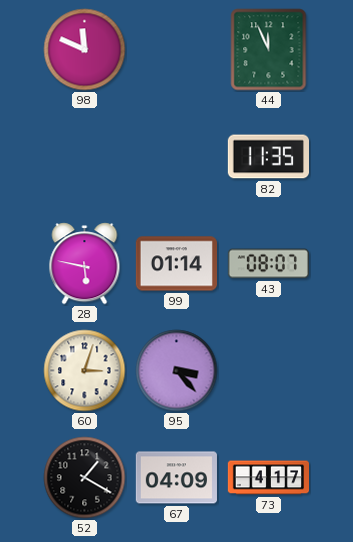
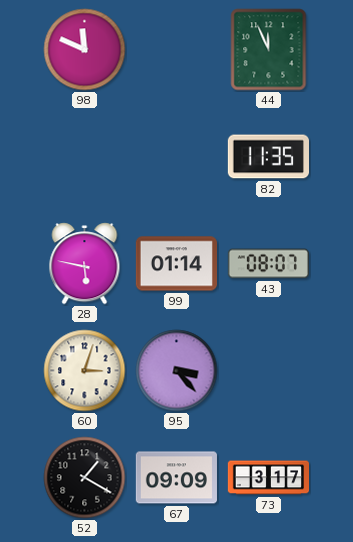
67: 04:09 -> 09:09
73: 4:17 -> 3:17
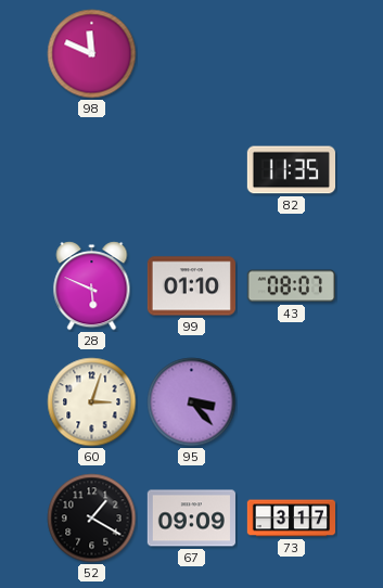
44: 11:56 -> none
28: 5:47 -> 5:49
99: 01:14 -> 01:10
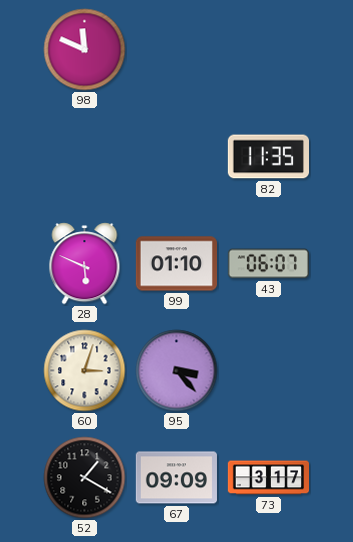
43: 08:07 -> 06:07
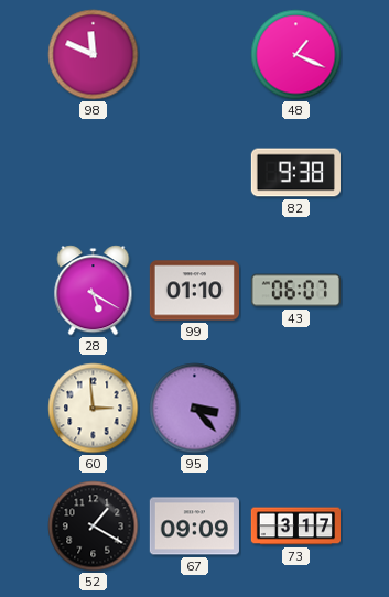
48: none -> 1:19
82: 11:35 -> 9:38
28: 5:49 -> 5:20
60: 3:03 -> 2:59
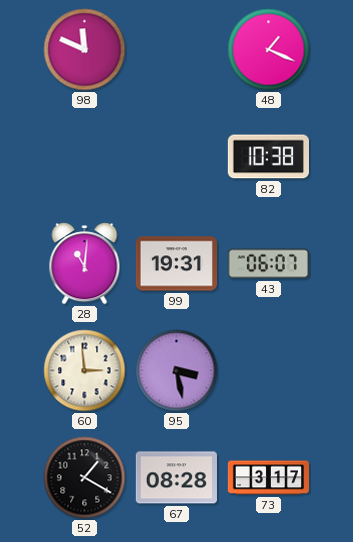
82: 9:38 -> 10:38
28: 5:20 -> 11:01
99: 01:10 -> 19:31
95: 3:23 -> 3:28
67: 09:09 -> 08:28
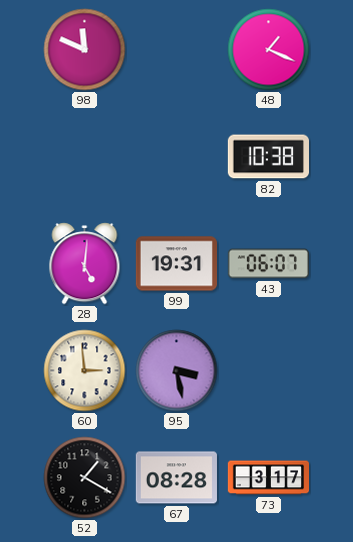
28: 11:01 -> 5:01
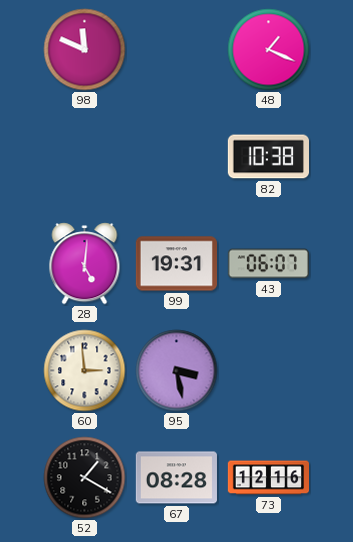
73: 3:17 -> 12:16
